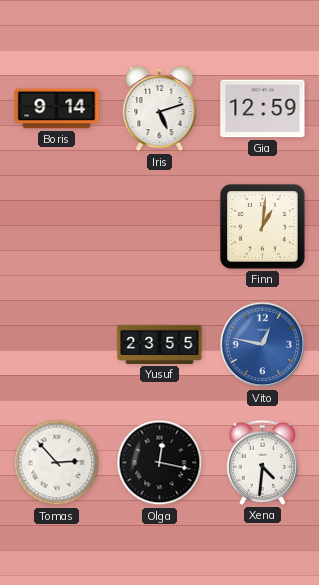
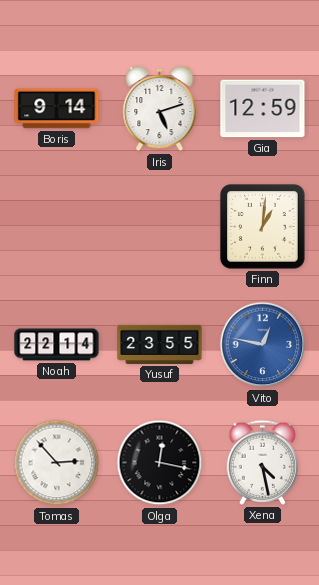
Noah: none -> 22:14
Xena: 4:31 -> 4:28
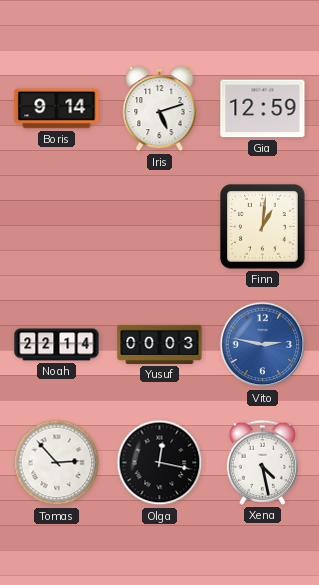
Yusuf: 23:55 -> 00:03
Vito: 12:47 -> 2:47
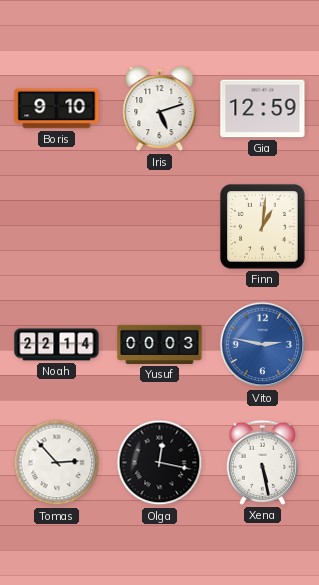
Boris: 9:14 -> 9:10
Xena: 4:28 -> 5:28
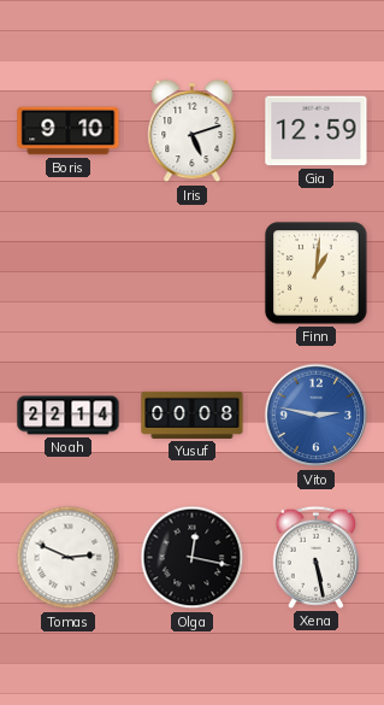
Yusuf: 00:03 -> 00:08
Tomas: 2:53 -> 2:49
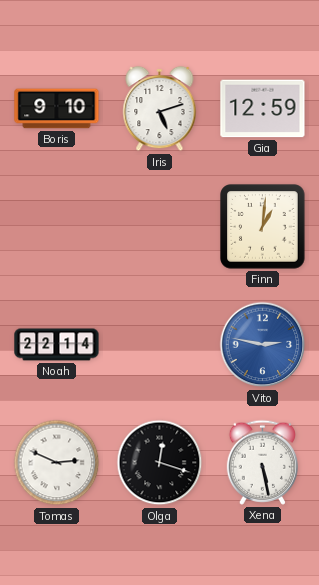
Yusuf: 00:08 -> none
Olga: 12:17 -> 12:18
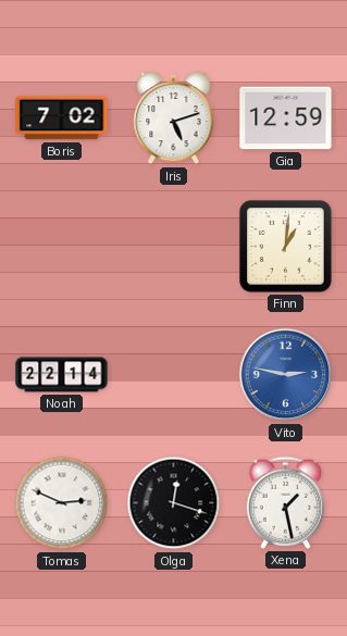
Boris: 9:10 -> 7:02
Xena: 5:28 -> 1:28
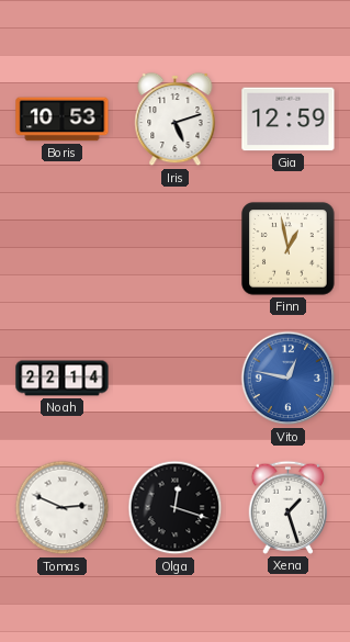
Boris: 7:02 -> 10:53
Finn: 1:01 -> 12:58
Vito: 2:47 -> 12:47
Xena: 1:28 -> 1:27
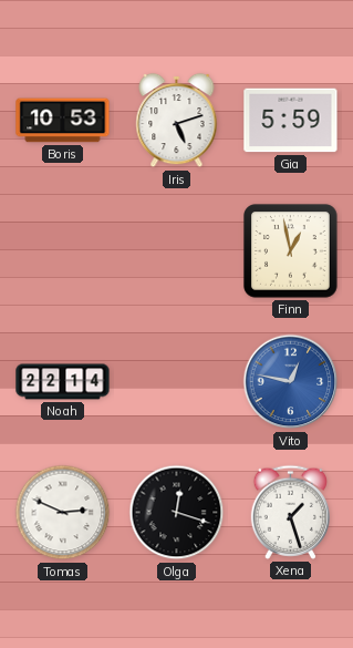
Gia: 12:59 -> 5:59
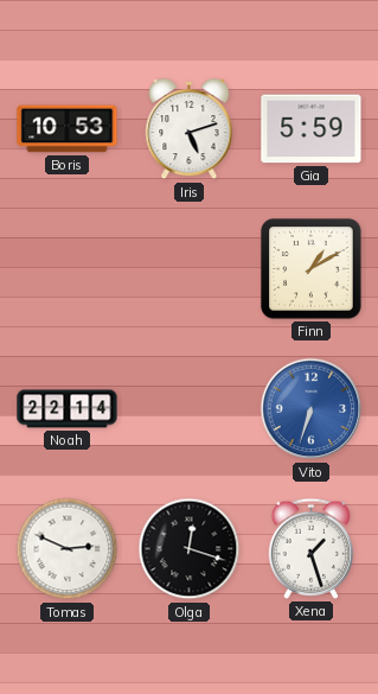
Finn: 12:58 -> 1:10
Vito: 12:47 -> 6:33
